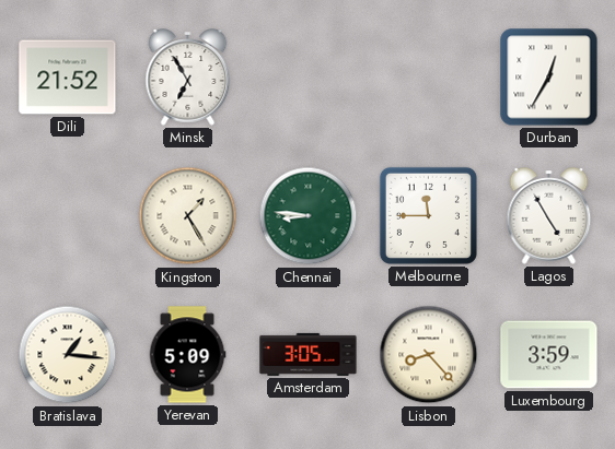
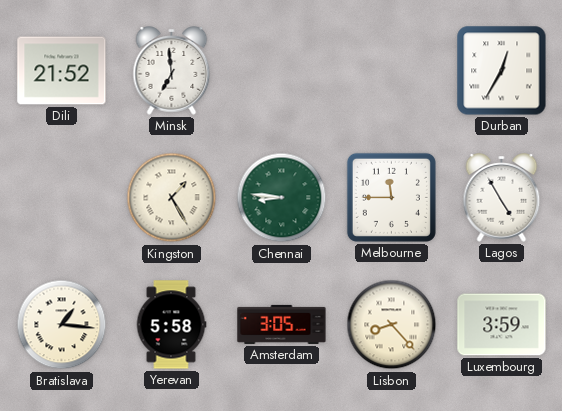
Minsk: 6:55 -> 6:59
Yerevan: 5:09 -> 5:58
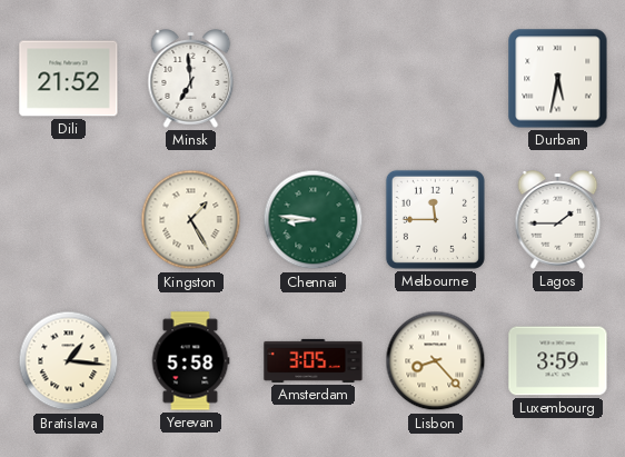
Durban: 12:35 -> 5:32
Lagos: 4:55 -> 1:45
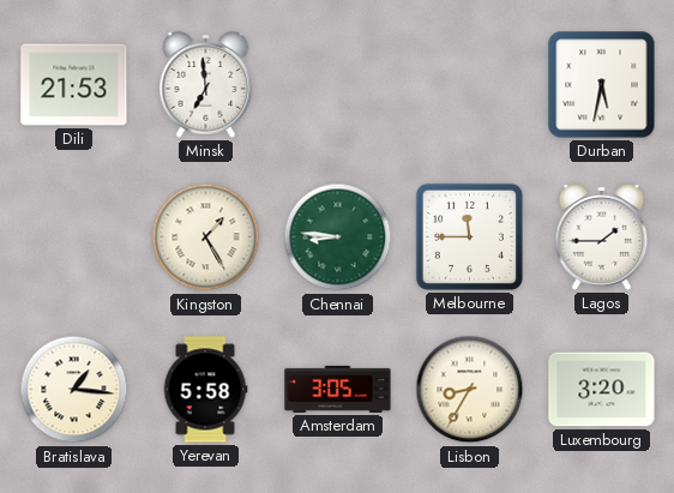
Dili: 21:52 -> 21:53
Lisbon: 8:23 -> 8:35
Luxembourg: 3:59 -> 3:20
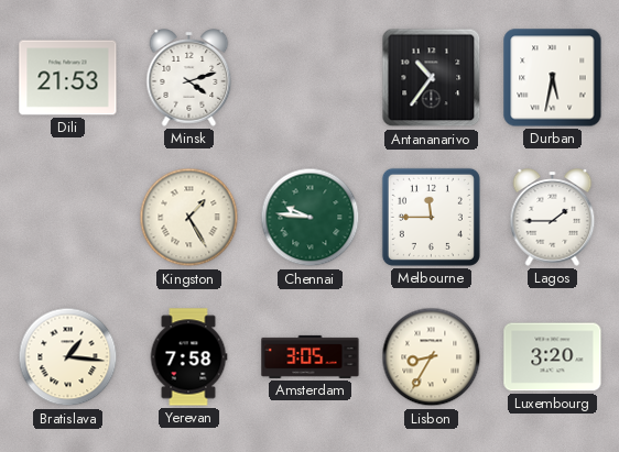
Minsk: 6:59 -> 4:12
Antananarivo: none -> 10:36
Chennai: 8:46 -> 9:46
Yerevan: 5:58 -> 7:58
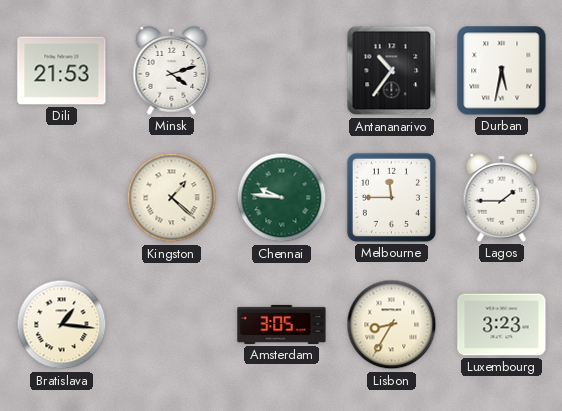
Kingston: 1:25 -> 1:22
Yerevan: 7:58 -> none
Luxembourg: 3:20 -> 3:23
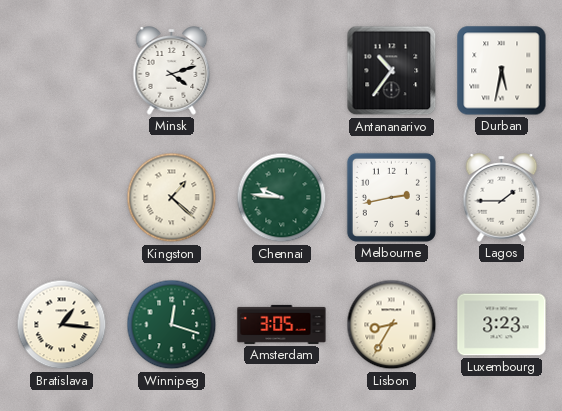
Dili: 21:53 -> none
Melbourne: 11:45 -> 2:43
Winnipeg: none -> 12:18
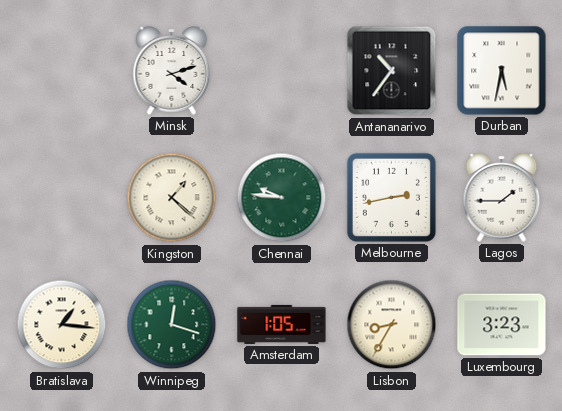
Amsterdam: 3:05 -> 1:05
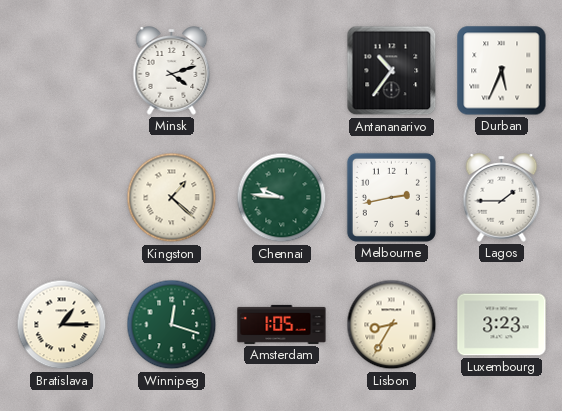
Durban: 5:32 -> 5:34
Bratislava: 1:16 -> 1:15
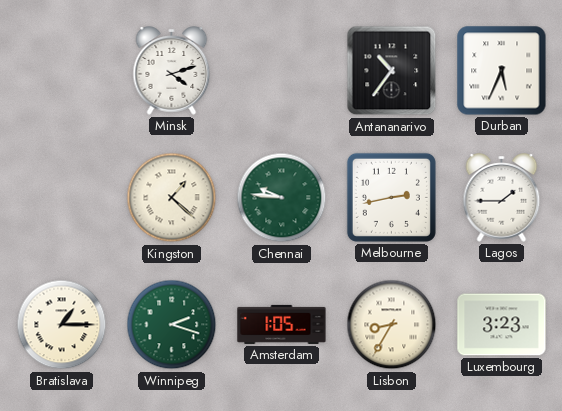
Winnipeg: 12:18 -> 2:18
